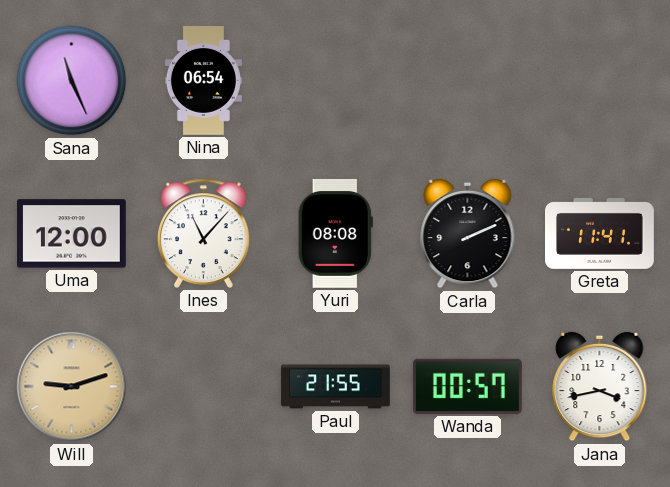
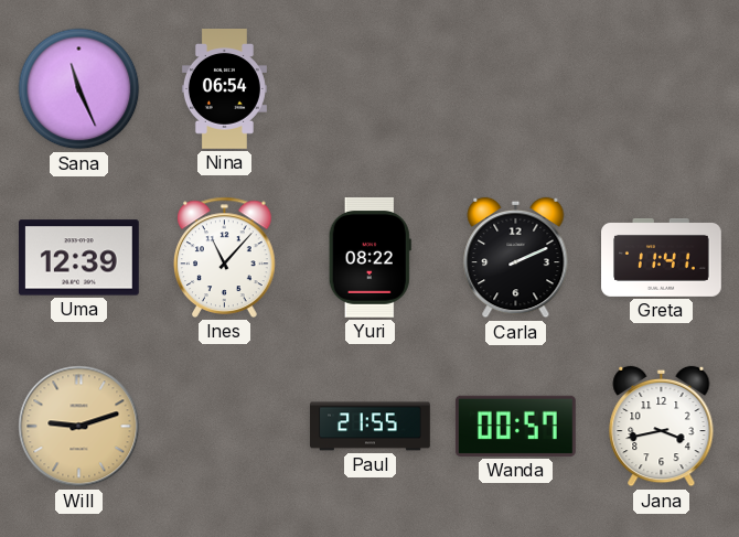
Uma: 12:00 -> 12:39
Yuri: 08:08 -> 08:22
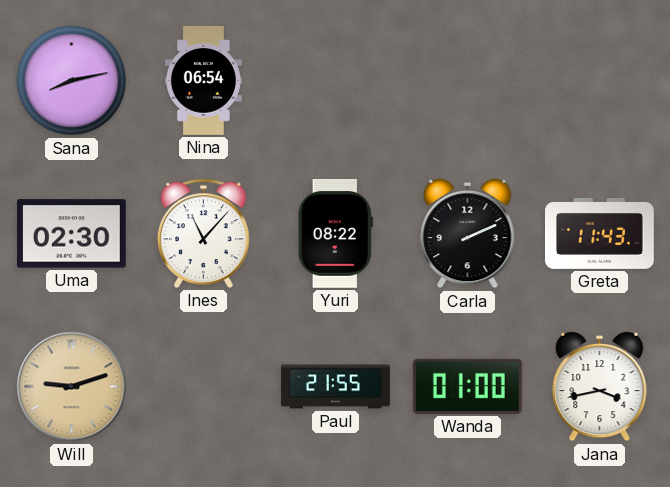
Sana: 11:26 -> 8:13
Uma: 12:39 -> 02:30
Greta: 11:41 -> 11:43
Wanda: 00:57 -> 01:00
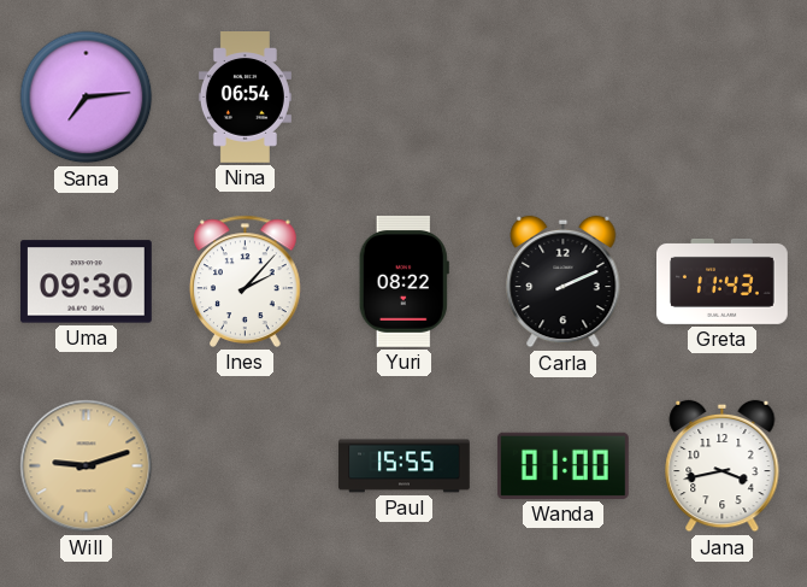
Sana: 8:13 -> 7:14
Uma: 02:30 -> 09:30
Ines: 11:07 -> 2:07
Paul: 21:55 -> 15:55
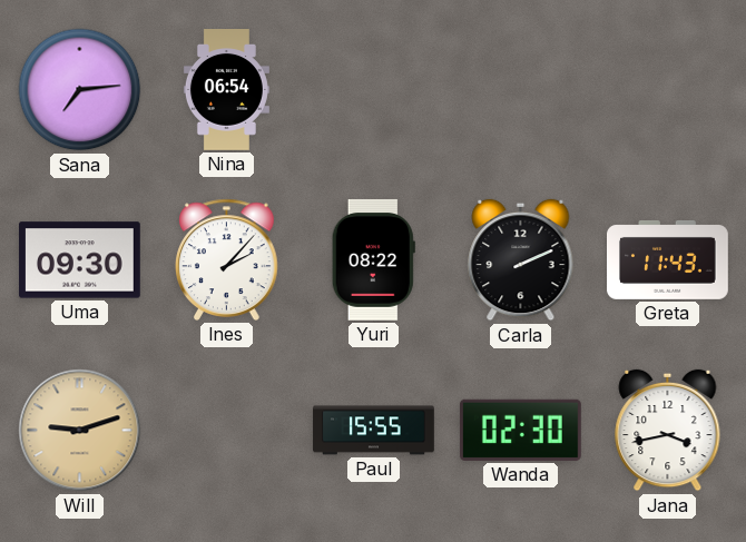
Wanda: 01:00 -> 02:30
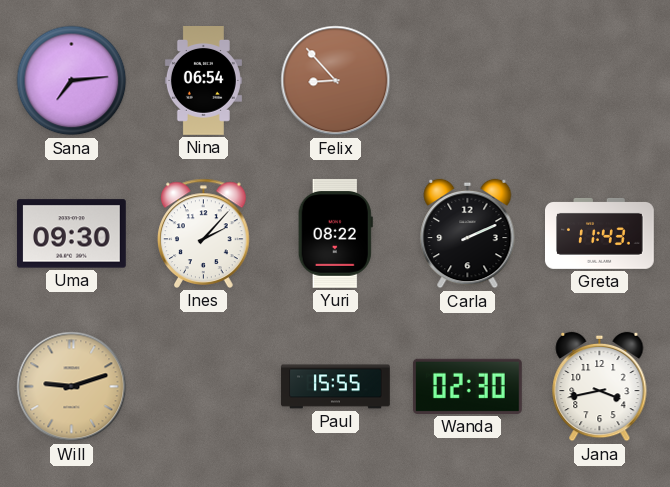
Felix: none -> 8:53
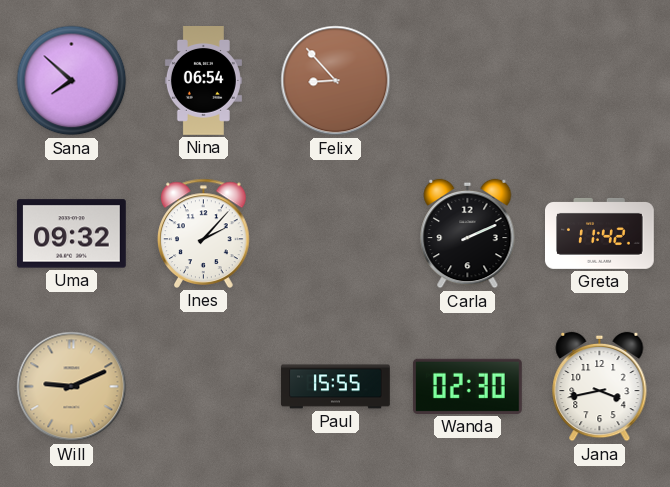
Sana: 7:14 -> 7:52
Uma: 09:30 -> 09:32
Yuri: 08:22 -> none
Greta: 11:43 -> 11:42
Will: 9:12 -> 9:11
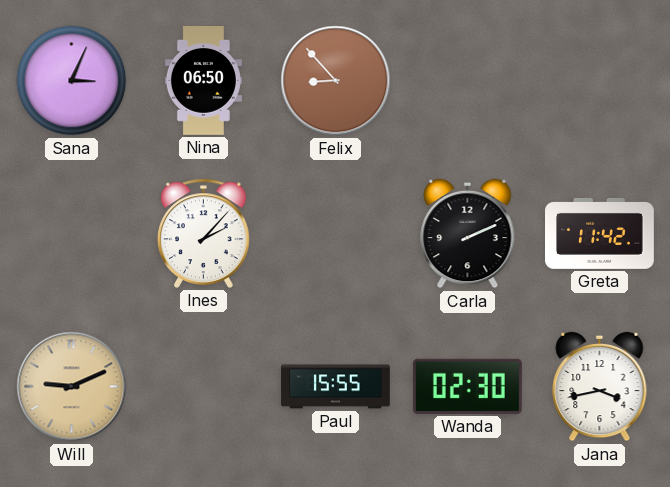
Sana: 7:52 -> 3:04
Nina: 06:54 -> 06:50
Uma: 09:32 -> none
